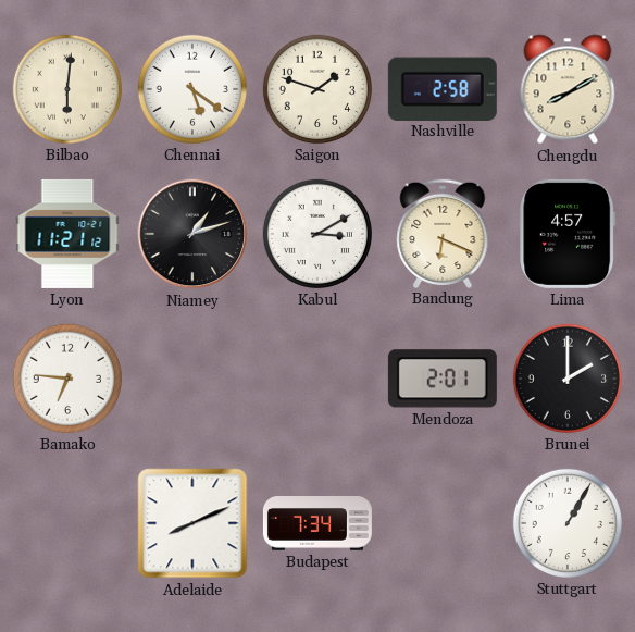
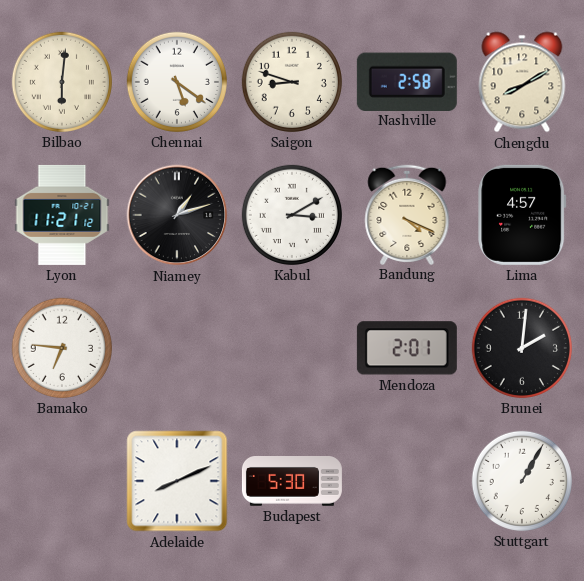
Saigon: 1:48 -> 8:48
Bandung: 6:19 -> 4:19
Brunei: 2:00 -> 2:01
Budapest: 7:34 -> 5:30
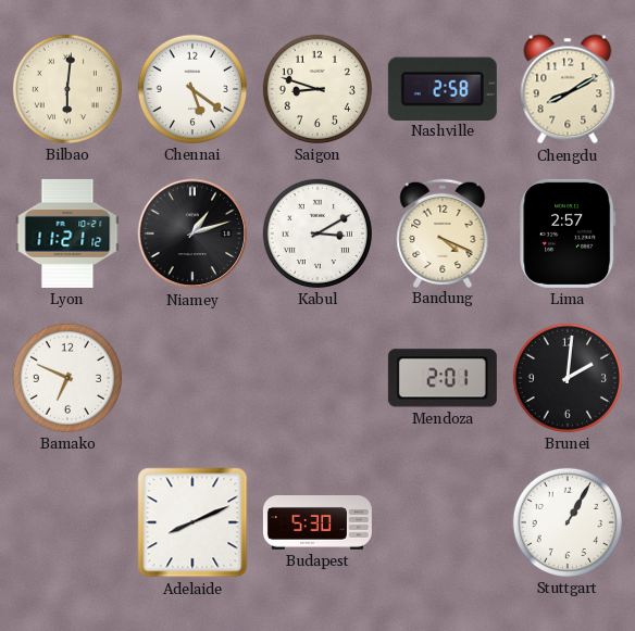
Lima: 4:57 -> 2:57
Bamako: 6:46 -> 6:49
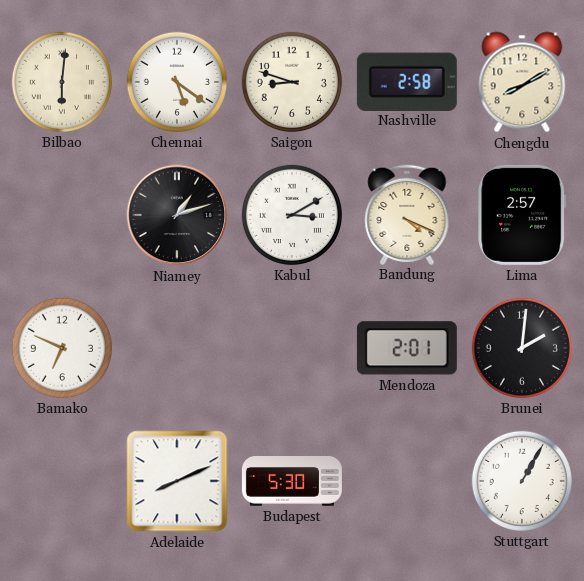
Lyon: 11:21 -> none
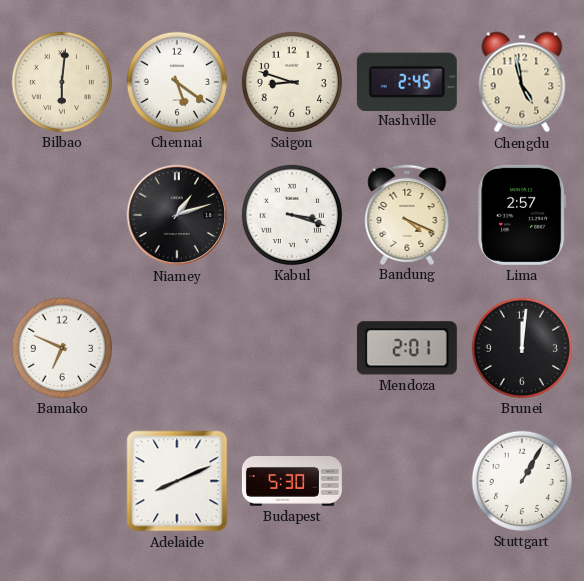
Nashville: 2:58 -> 2:45
Chengdu: 8:10 -> 4:58
Kabul: 3:10 -> 3:18
Brunei: 2:01 -> 12:01
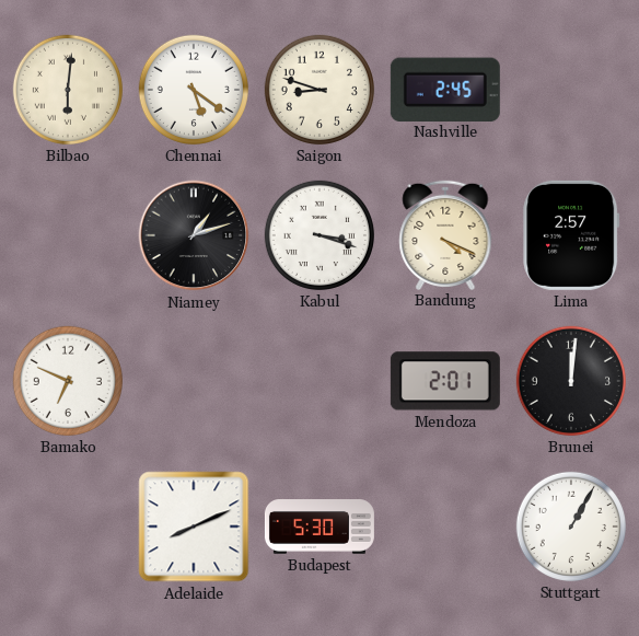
Chengdu: 4:58 -> none
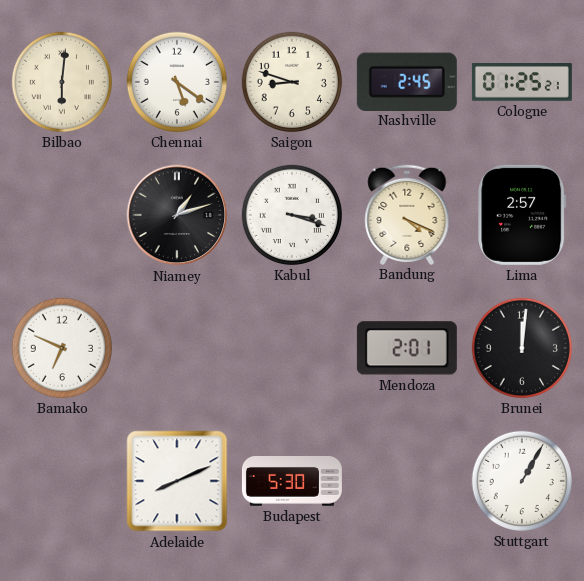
Cologne: none -> 01:25
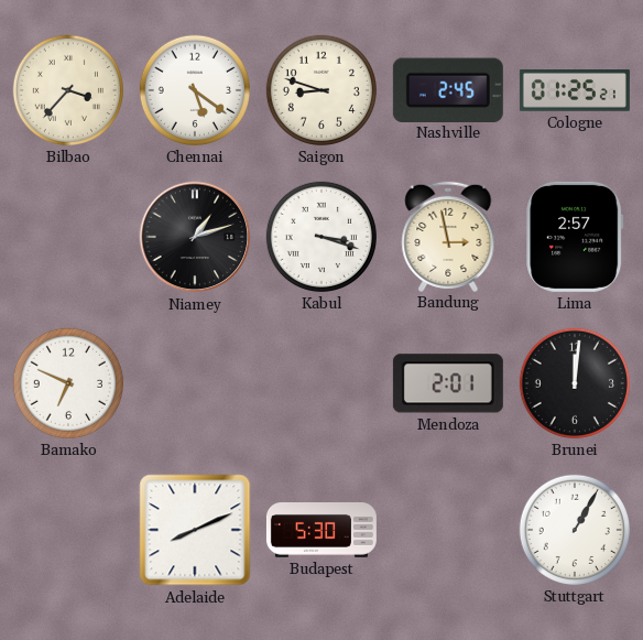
Bilbao: 6:01 -> 3:37
Bandung: 4:19 -> 2:58
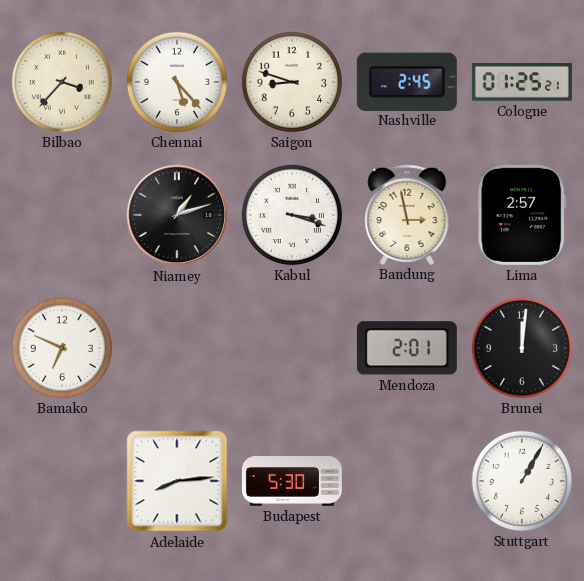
Chennai: 5:21 -> 5:23
Adelaide: 8:11 -> 8:14
